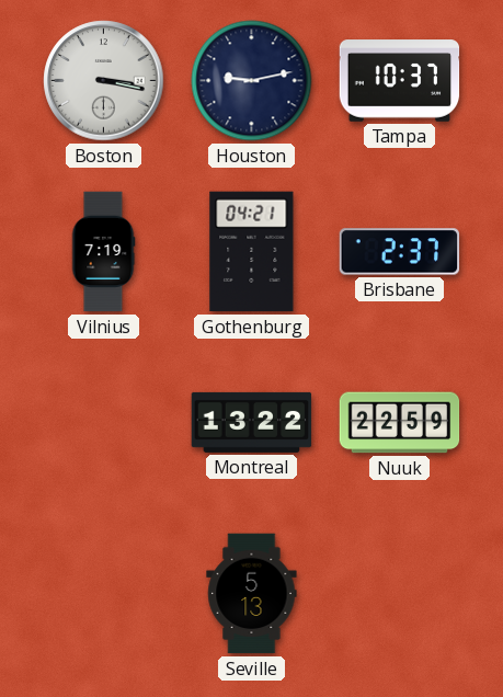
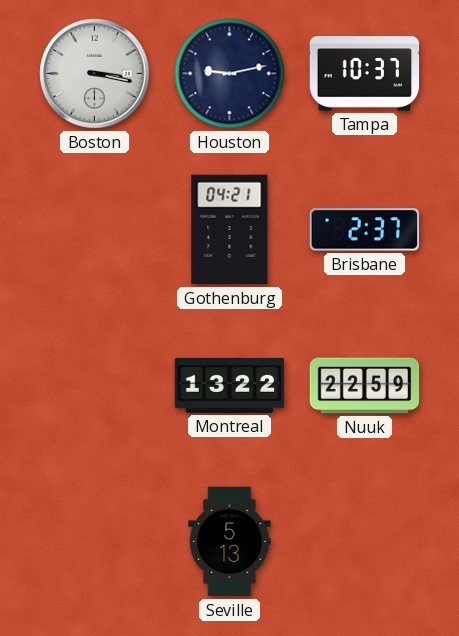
Vilnius: 7:19 -> none
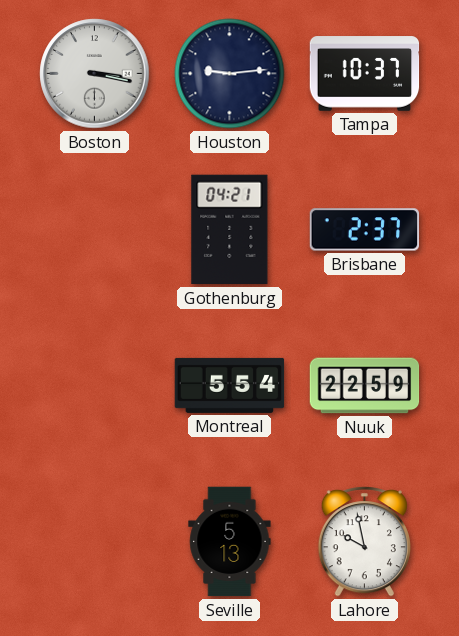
Houston: 9:13 -> 9:14
Montreal: 13:22 -> 5:54
Lahore: none -> 9:58
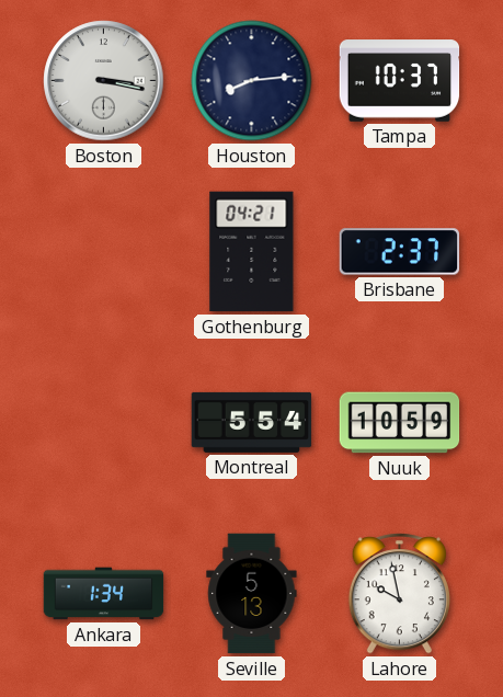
Houston: 9:14 -> 8:14
Nuuk: 22:59 -> 10:59
Ankara: none -> 1:34
